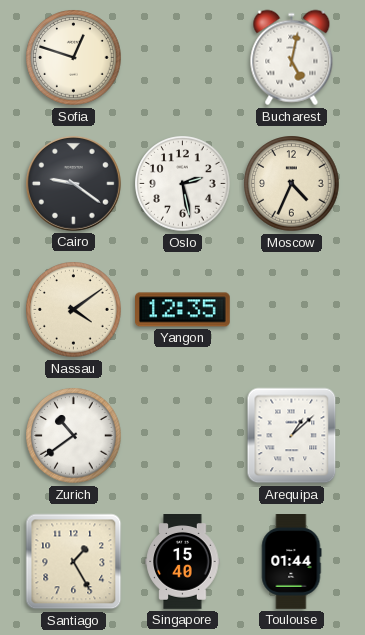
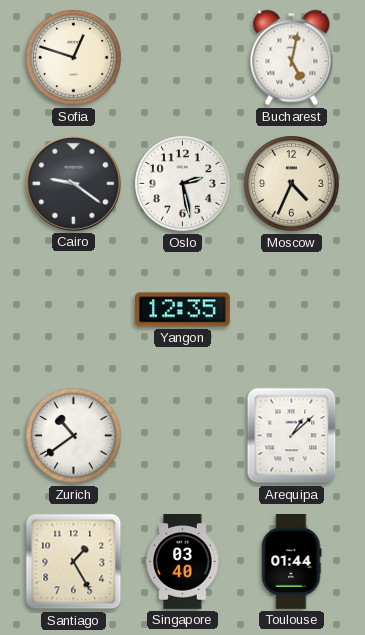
Nassau: 4:09 -> none
Singapore: 15:40 -> 03:40
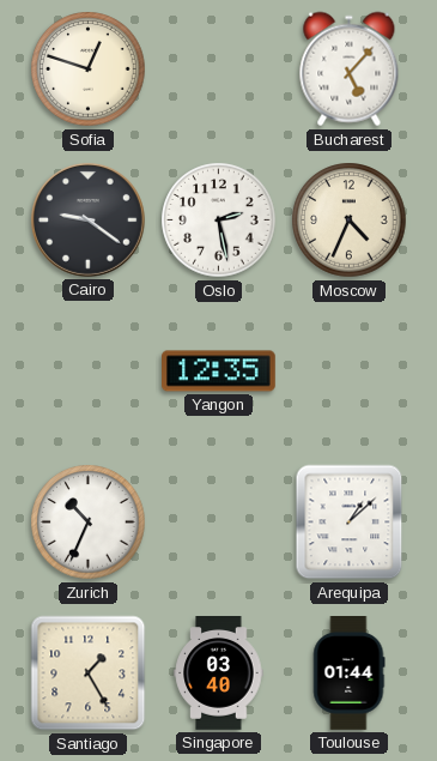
Bucharest: 5:02 -> 5:07
Zurich: 10:39 -> 10:34
